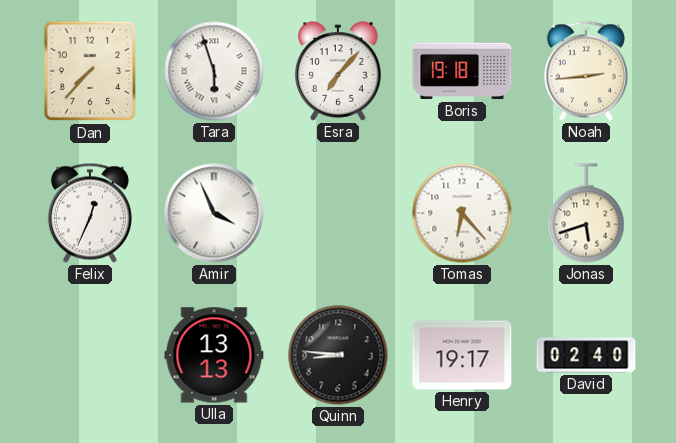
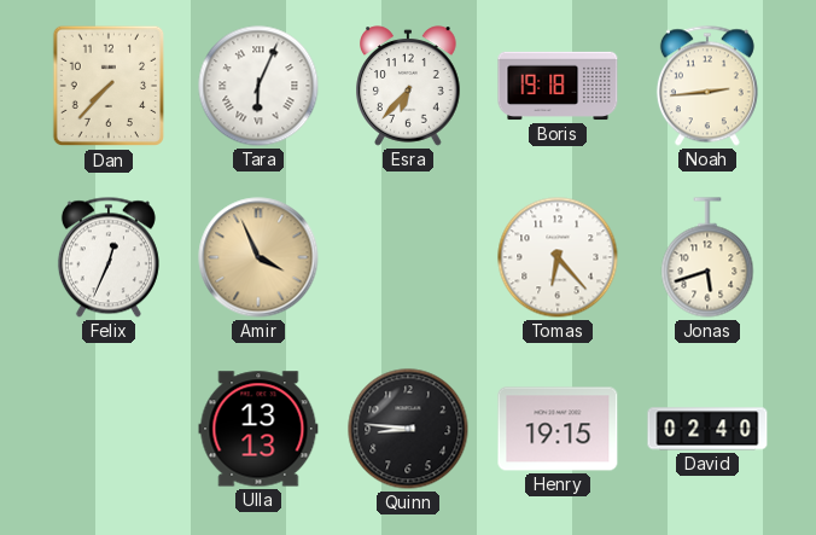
Tara: 5:57 -> 6:04
Esra: 7:07 -> 6:37
Amir dial: white -> champagne
Henry: 19:17 -> 19:15
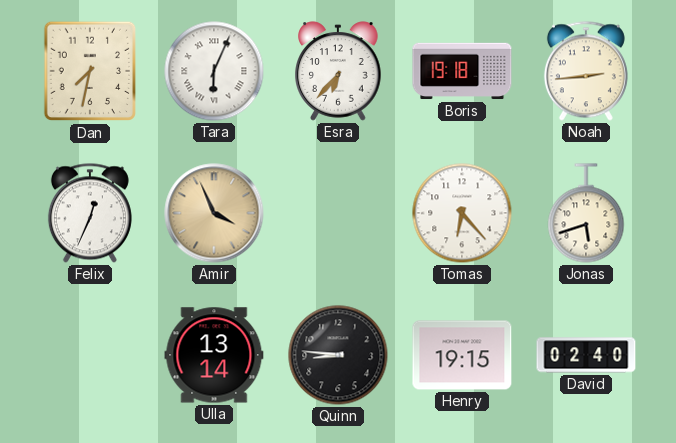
Dan: 7:37 -> 7:32
Ulla: 13:13 -> 13:14
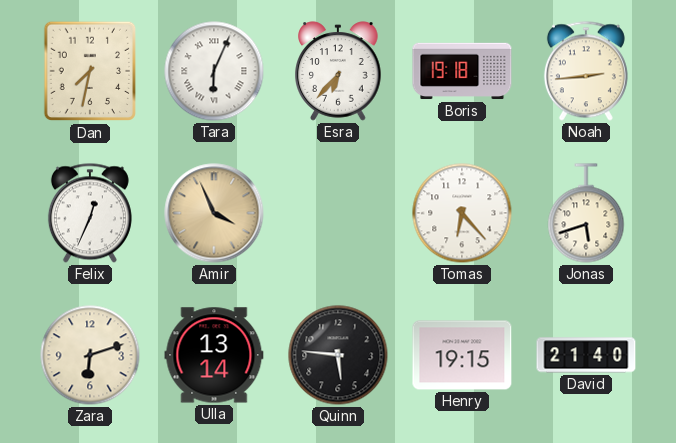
Zara: none -> 6:12
Quinn: 8:46 -> 5:46
David: 02:40 -> 21:40
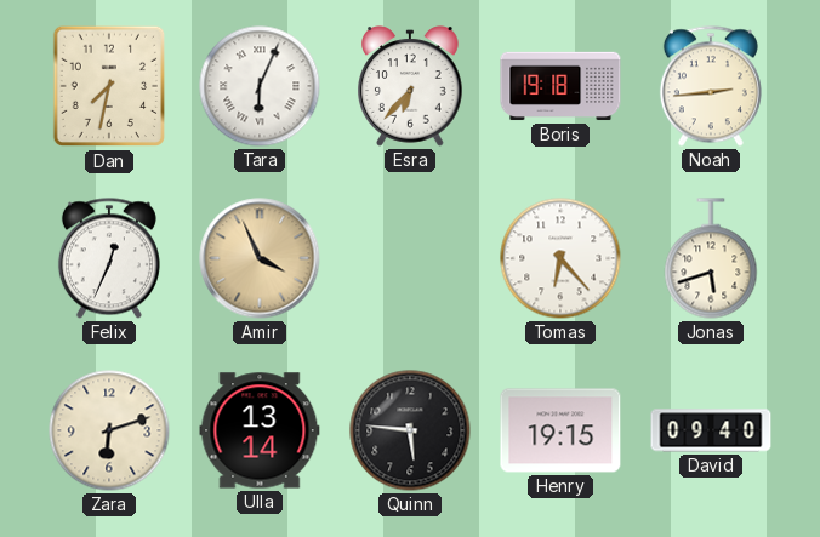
David: 21:40 -> 09:40
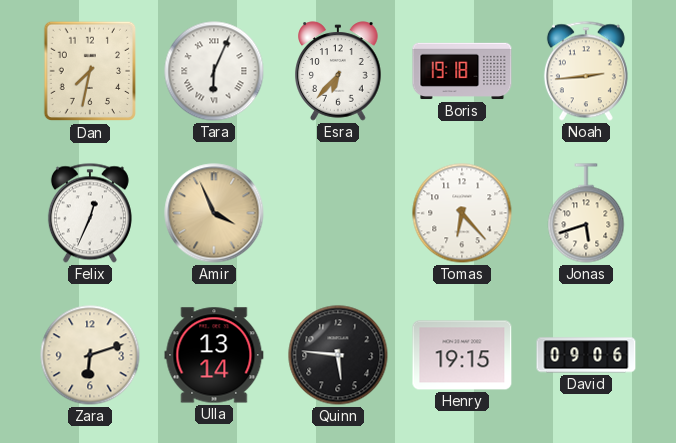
David: 09:40 -> 09:06
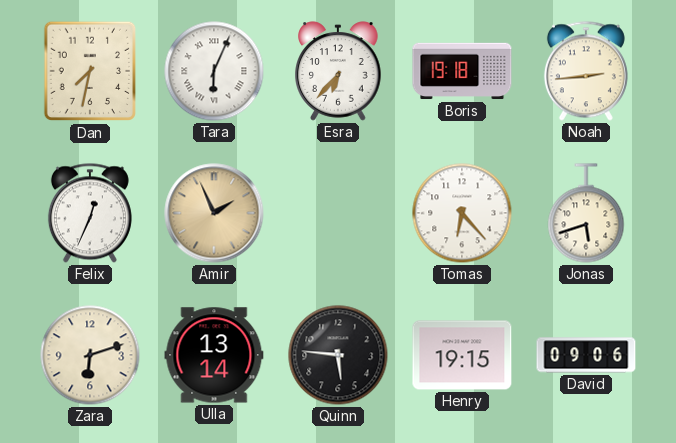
Amir: 3:56 -> 1:56
